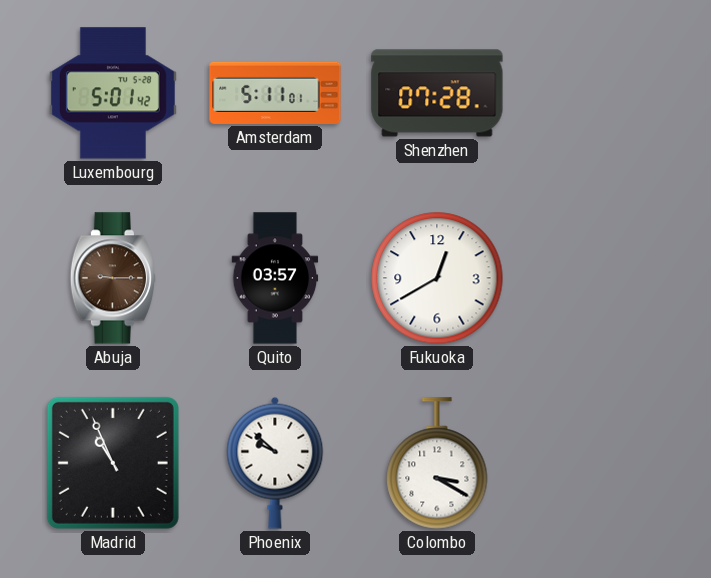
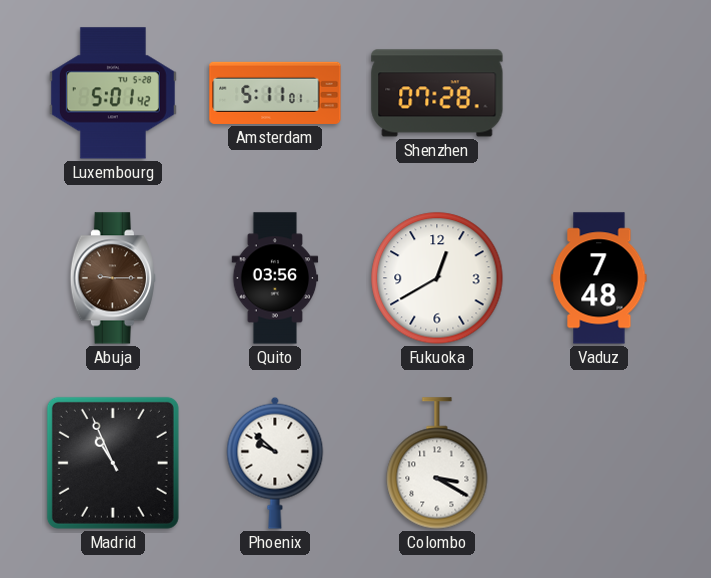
Quito: 03:57 -> 03:56
Vaduz: none -> 7:48
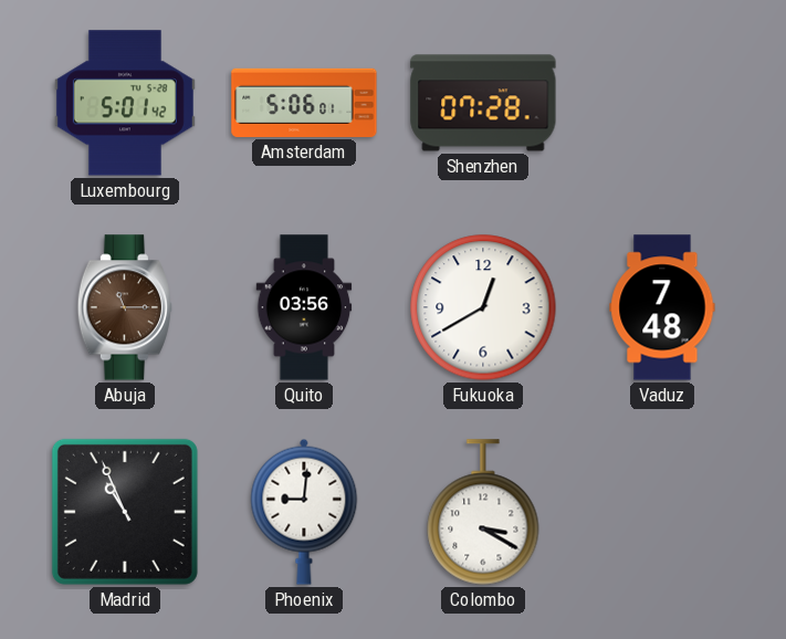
Amsterdam: 5:11 -> 5:06
Abuja: 9:15 -> 11:15
Phoenix: 9:52 -> 9:01
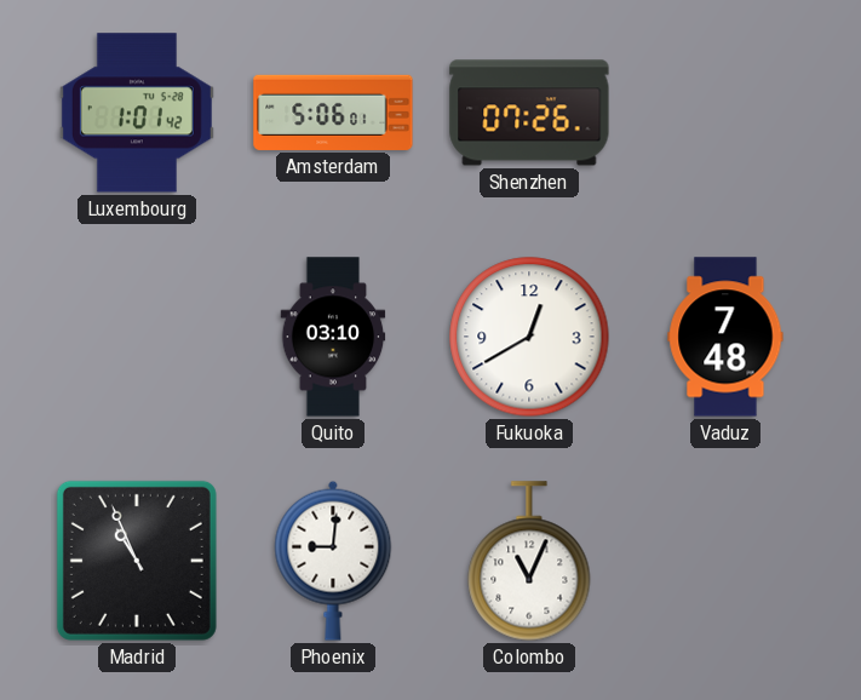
Luxembourg: 5:01 -> 1:01
Shenzhen: 07:28 -> 07:26
Abuja: 11:15 -> none
Quito: 03:56 -> 03:10
Colombo: 3:20 -> 11:04
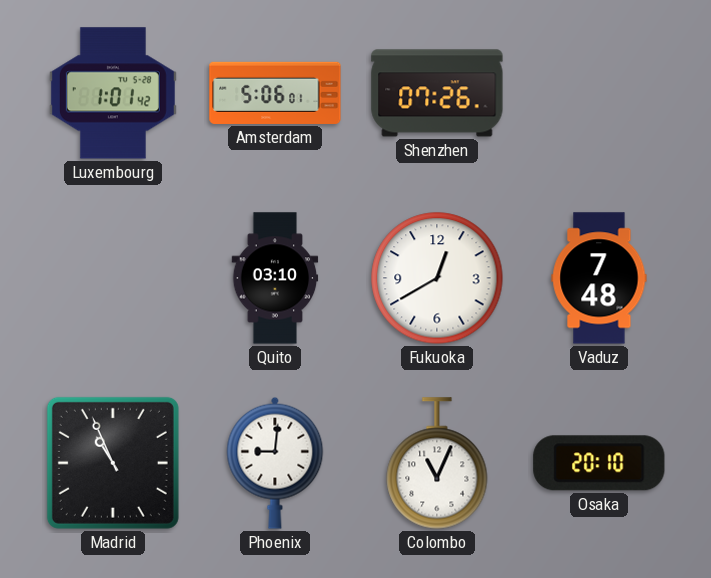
Osaka: none -> 20:10
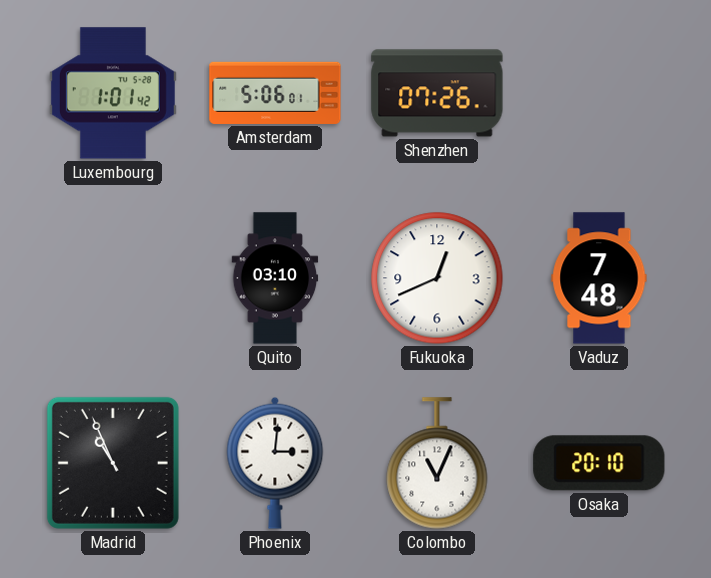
Fukuoka: 12:40 -> 12:41
Phoenix: 9:01 -> 3:01
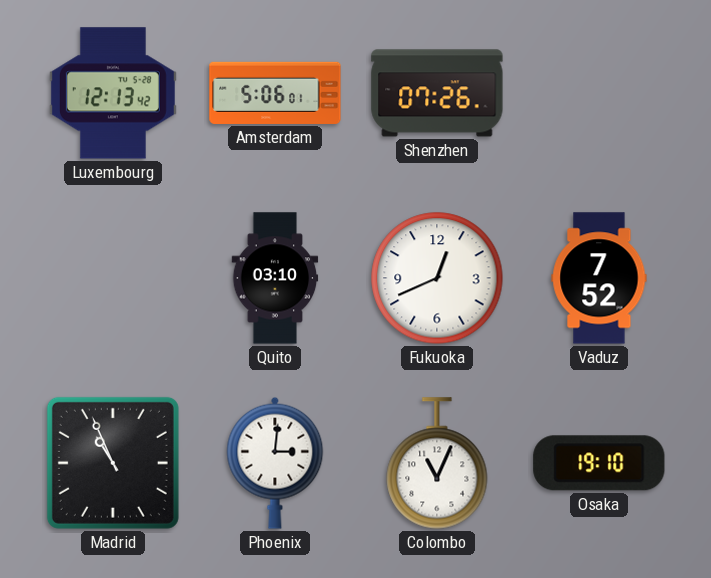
Luxembourg: 1:01 -> 12:13
Vaduz: 7:48 -> 7:52
Osaka: 20:10 -> 19:10
